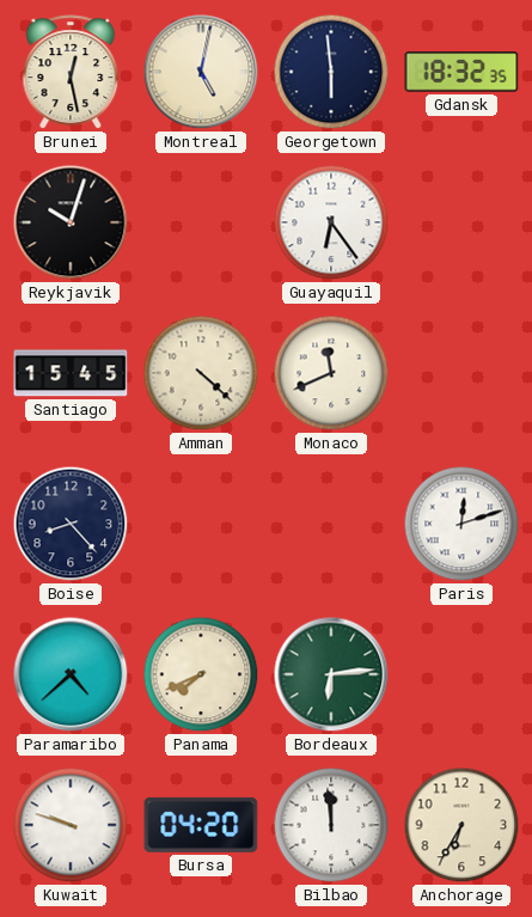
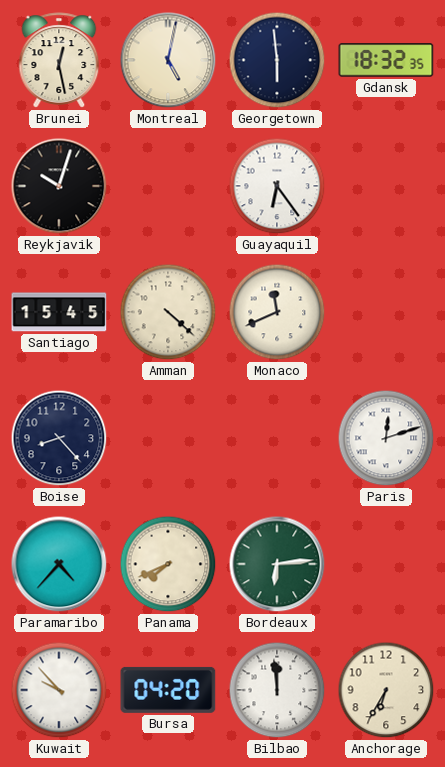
Paramaribo: 4:38 -> 4:37
Kuwait: 9:48 -> 9:53
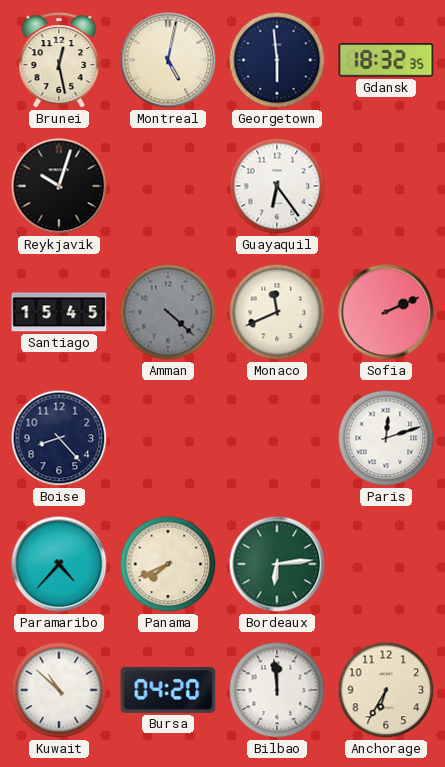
Amman dial: cream -> grey
Sofia: none -> 2:11
Kuwait: 9:53 -> 10:52
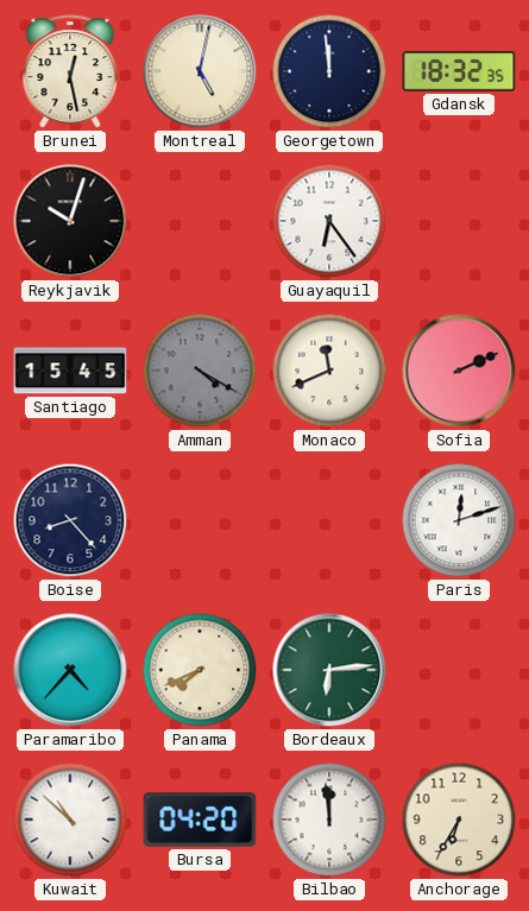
Georgetown: 5:59 -> 11:59
Amman: 4:22 -> 4:20
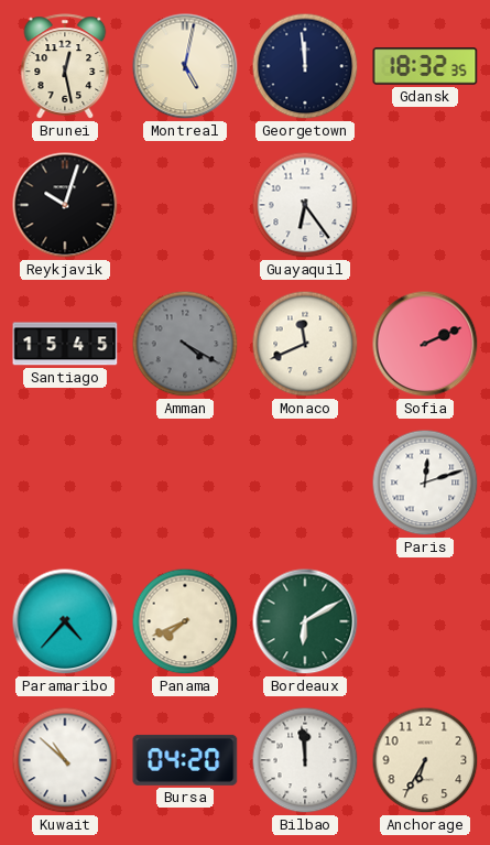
Boise: 8:23 -> none
Bordeaux: 6:14 -> 6:10
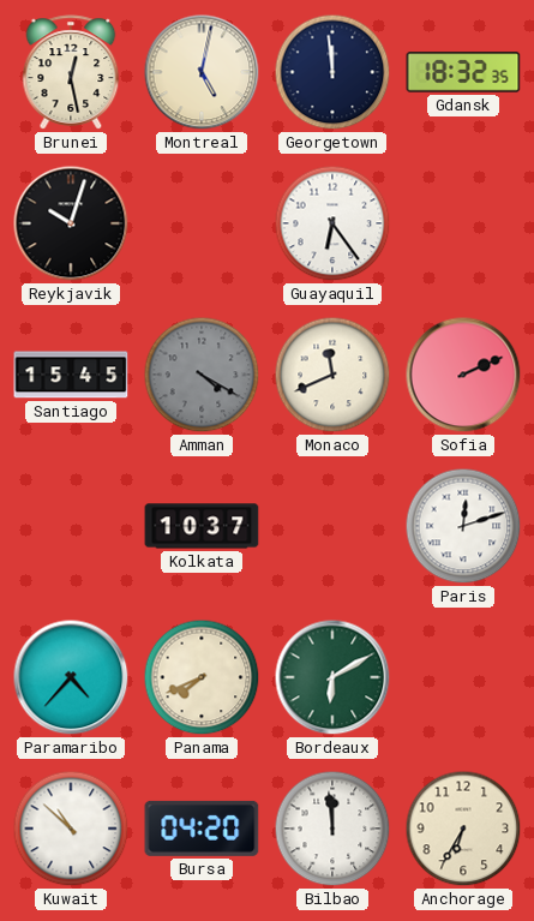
Kolkata: none -> 10:37
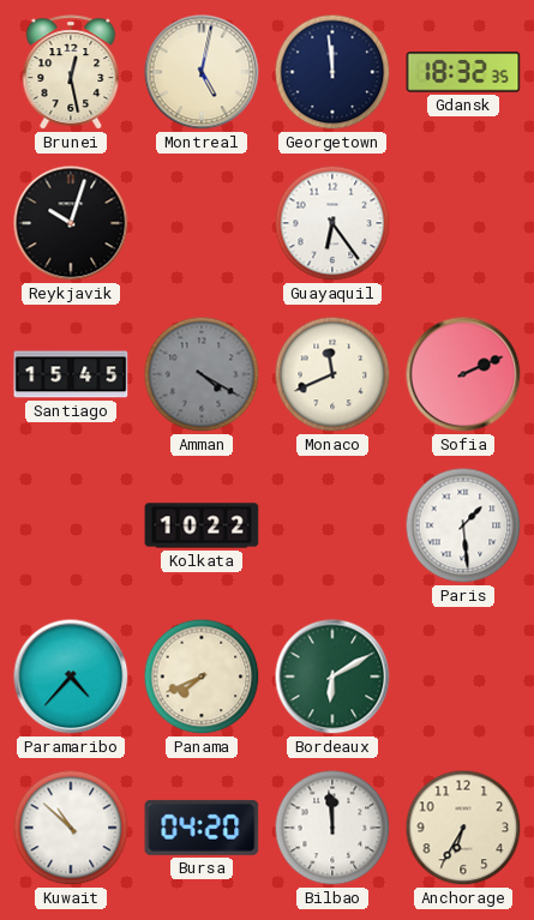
Kolkata: 10:37 -> 10:22
Paris: 12:12 -> 1:29
